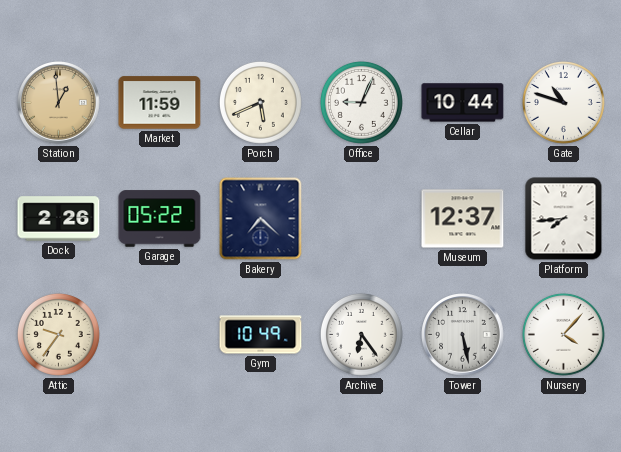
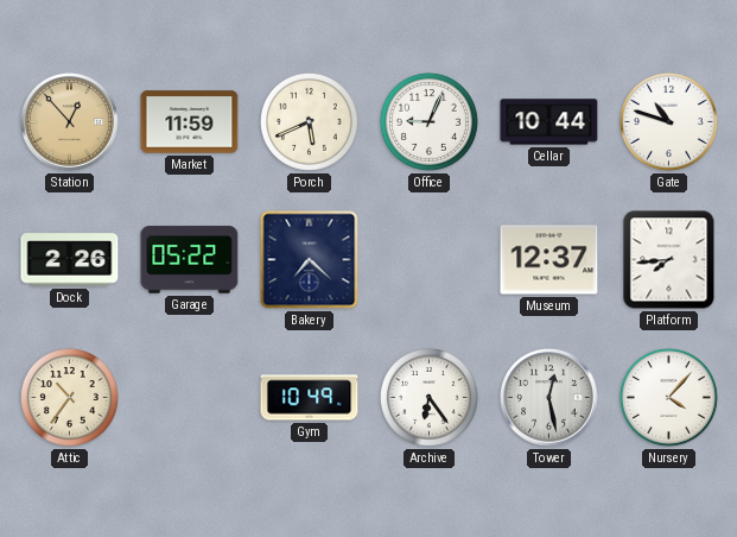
Station: 12:59 -> 12:53
Attic: 9:36 -> 10:36
Tower: 5:28 -> 12:28
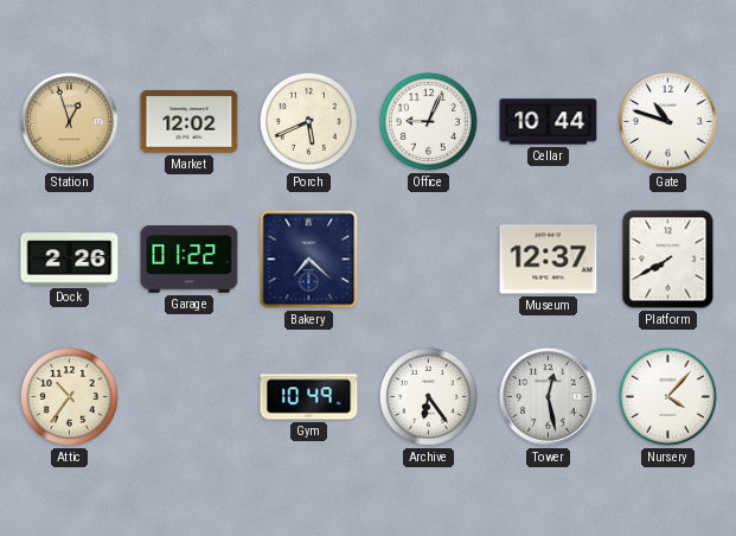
Station: 12:53 -> 12:57
Market: 11:59 -> 12:02
Garage: 05:22 -> 01:22
Platform: 7:44 -> 7:40
